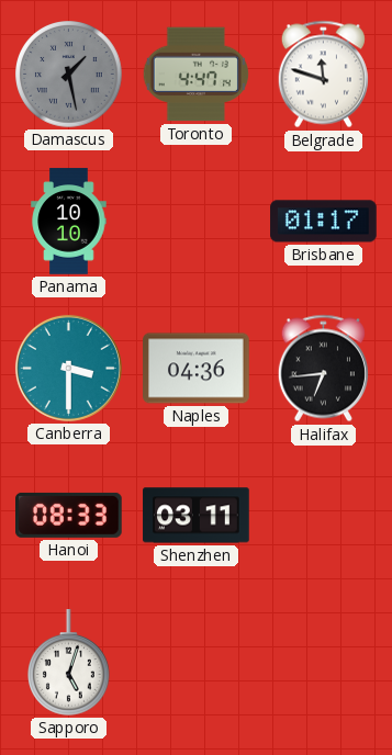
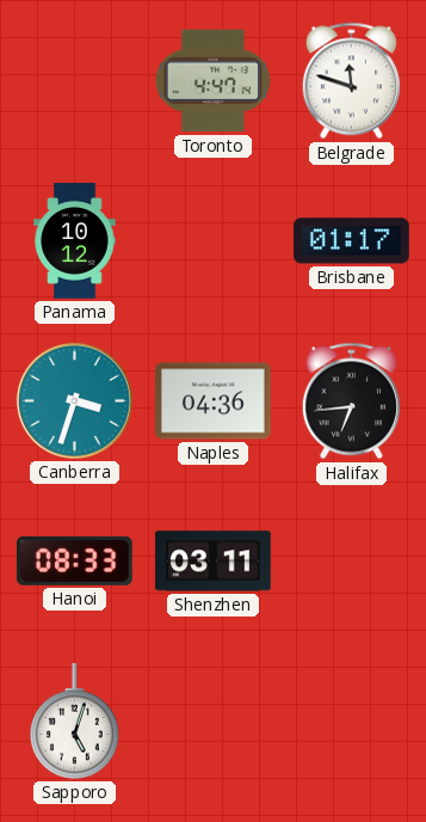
Damascus: 1:28 -> none
Panama: 10:10 -> 10:12
Canberra: 3:30 -> 3:33
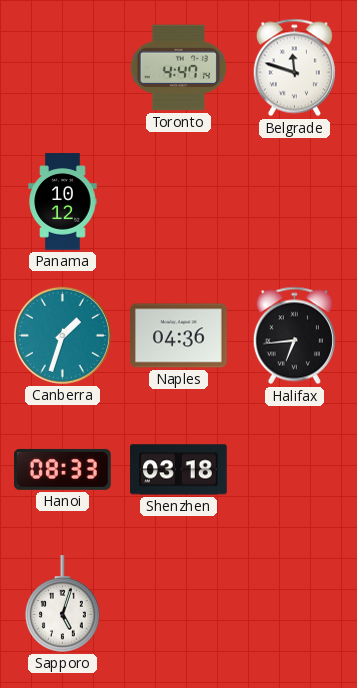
Brisbane: 01:17 -> none
Canberra: 3:33 -> 1:33
Shenzhen: 03:11 -> 03:18
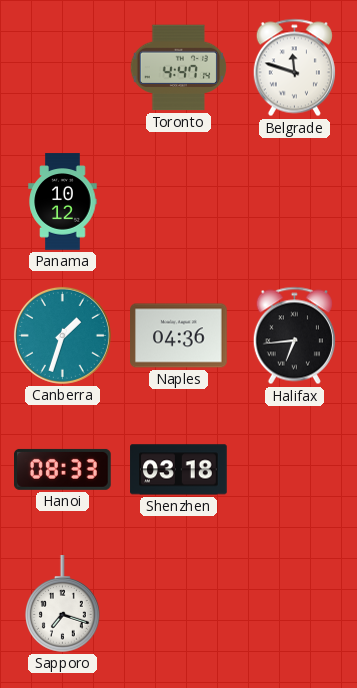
Sapporo: 5:03 -> 7:18
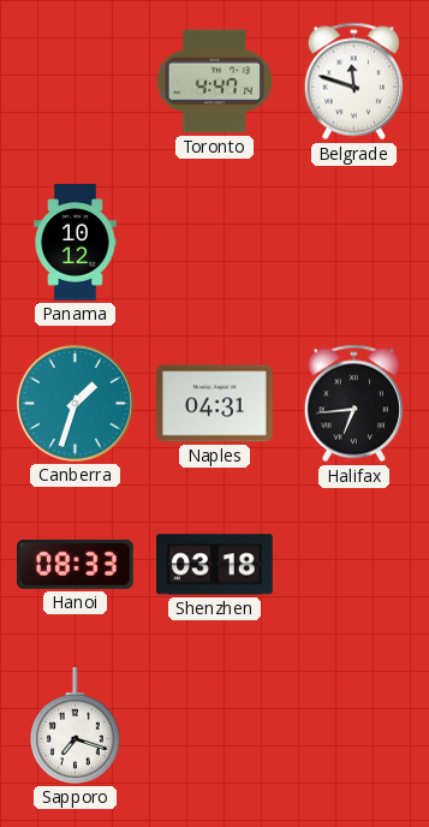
Naples: 04:36 -> 04:31
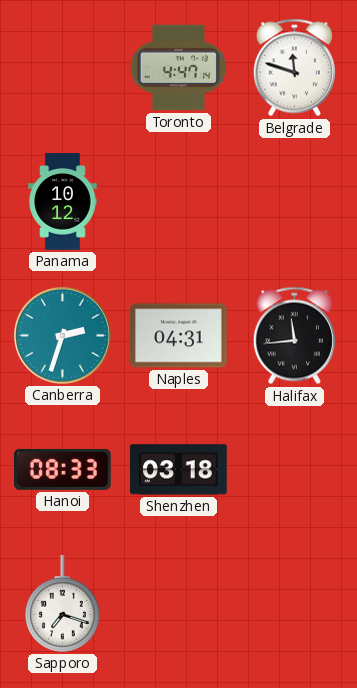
Canberra: 1:33 -> 2:33
Halifax: 6:44 -> 11:44
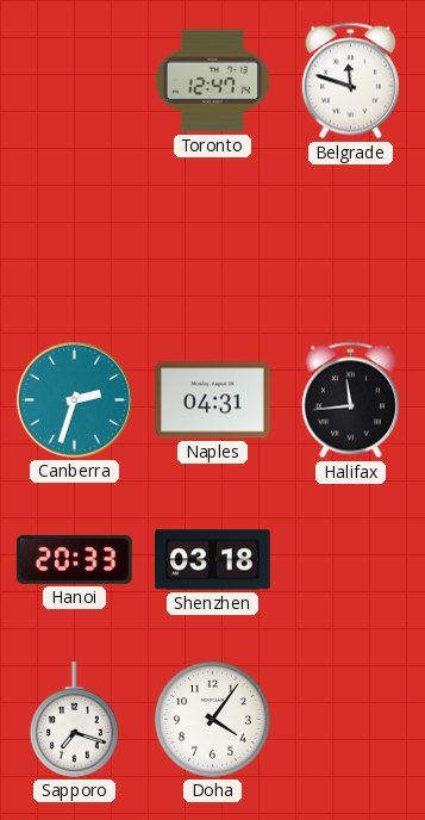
Toronto: 4:47 -> 12:47
Panama: 10:12 -> none
Hanoi: 08:33 -> 20:33
Doha: none -> 4:06
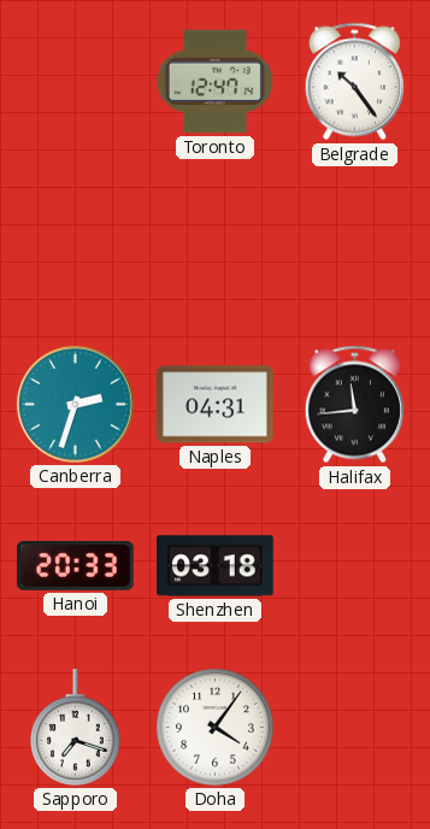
Belgrade: 11:48 -> 10:24
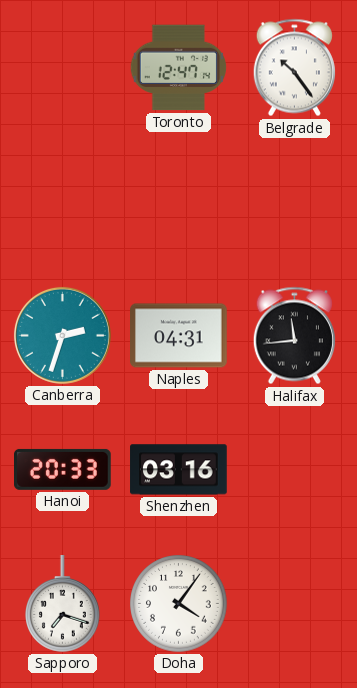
Shenzhen: 03:18 -> 03:16
